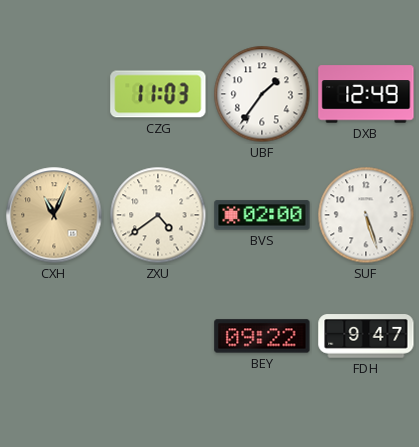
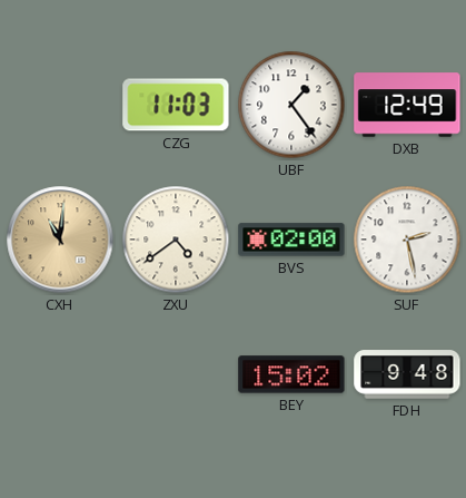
UBF: 1:36 -> 1:24
CXH: 11:04 -> 11:01
SUF: 5:27 -> 2:28
BEY: 09:22 -> 15:02
FDH: 9:47 -> 9:48
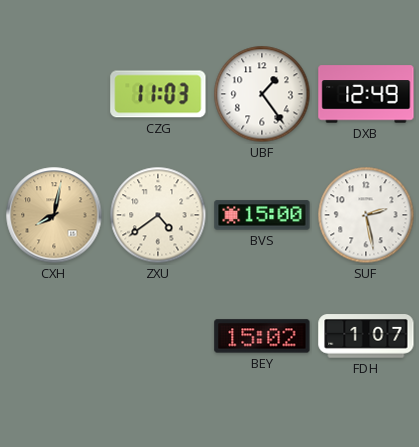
CXH: 11:01 -> 8:02
BVS: 02:00 -> 15:00
FDH: 9:48 -> 1:07
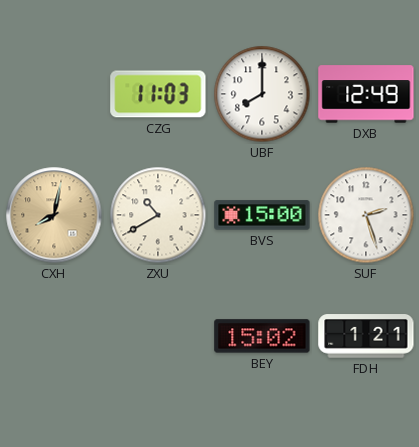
UBF: 1:24 -> 8:00
ZXU: 4:39 -> 10:40
SUF: 2:28 -> 2:27
FDH: 1:07 -> 1:21
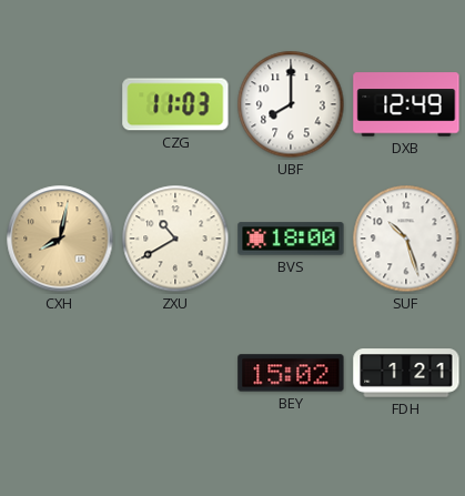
BVS: 15:00 -> 18:00
SUF: 2:27 -> 10:27
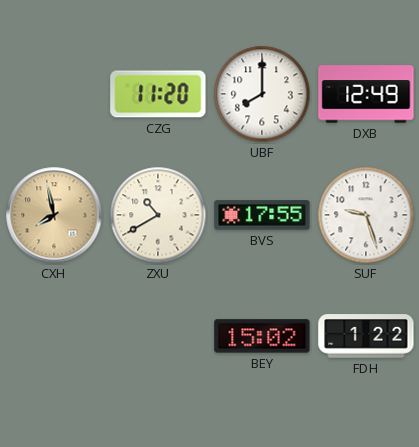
CZG: 11:03 -> 11:20
CXH: 8:02 -> 7:58
BVS: 18:00 -> 17:55
SUF: 10:27 -> 9:27
FDH: 1:21 -> 1:22
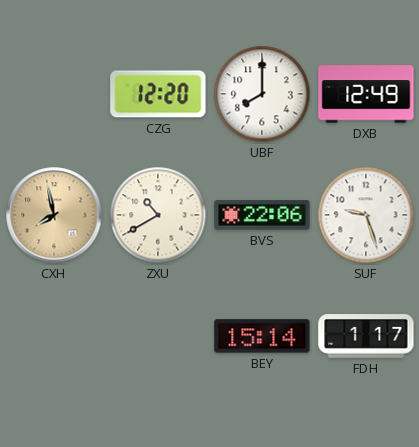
CZG: 11:20 -> 12:20
BVS: 17:55 -> 22:06
BEY: 15:02 -> 15:14
FDH: 1:22 -> 1:17
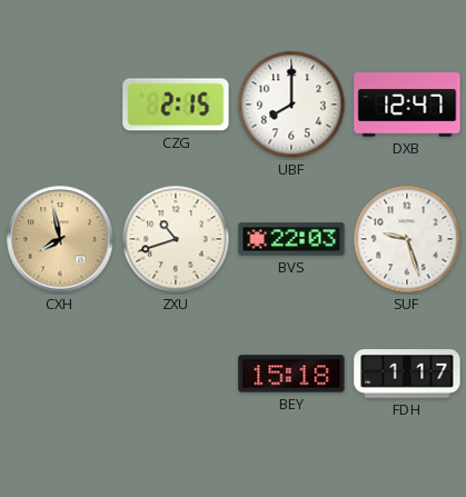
CZG: 12:20 -> 2:15
DXB: 12:49 -> 12:47
ZXU: 10:40 -> 10:42
BVS: 22:06 -> 22:03
BEY: 15:14 -> 15:18
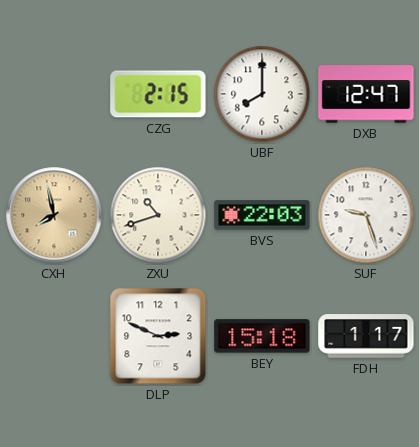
DLP: none -> 2:49
